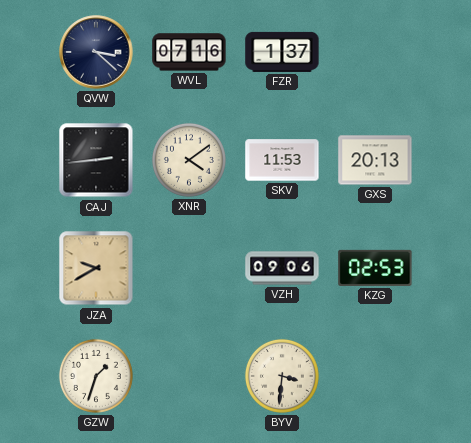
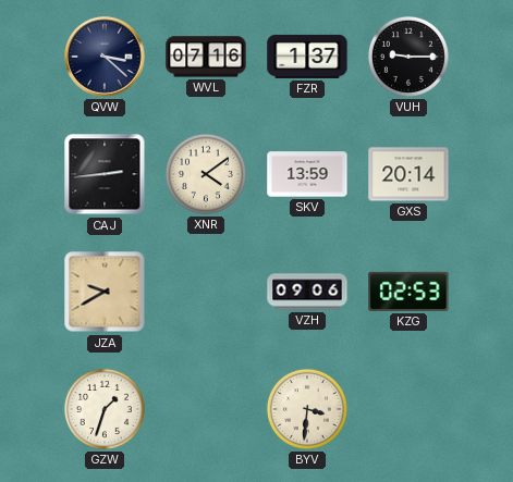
VUH: none -> 9:15
SKV: 11:53 -> 13:59
GXS: 20:13 -> 20:14
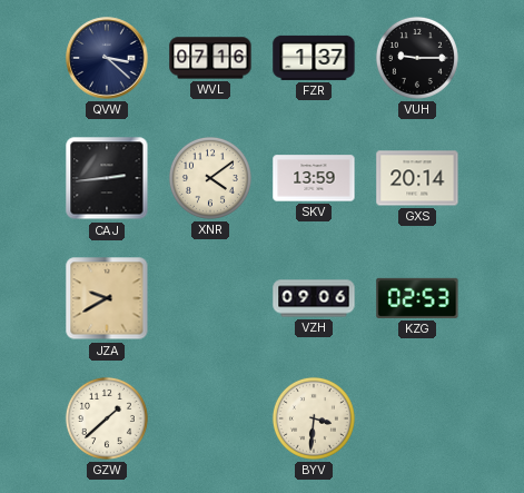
GZW: 1:33 -> 1:38
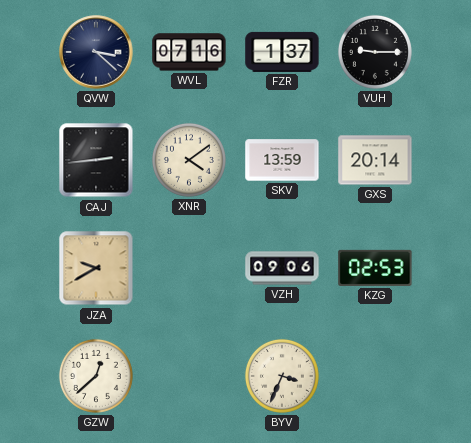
GZW: 1:38 -> 12:38
BYV: 3:31 -> 3:34
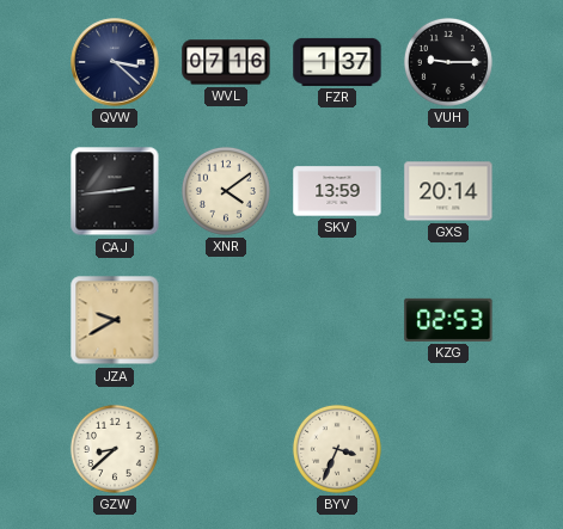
VZH: 09:06 -> none
GZW: 12:38 -> 8:38
